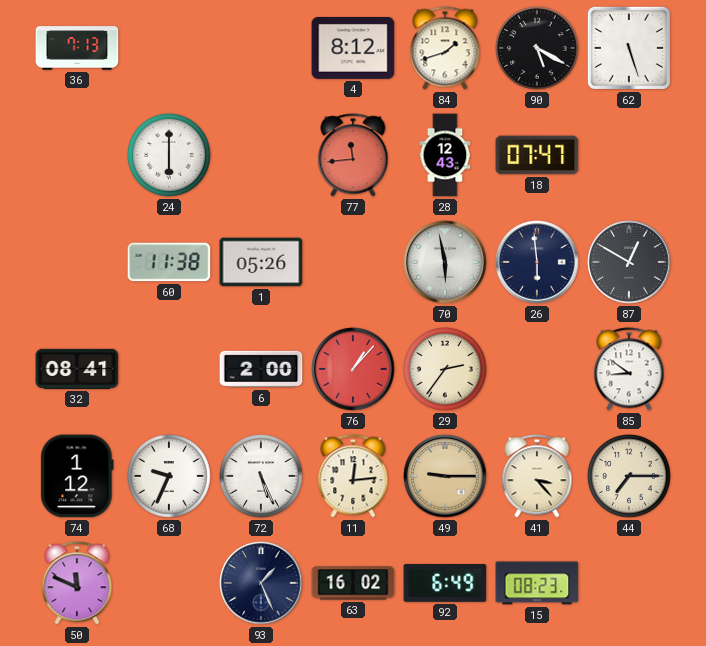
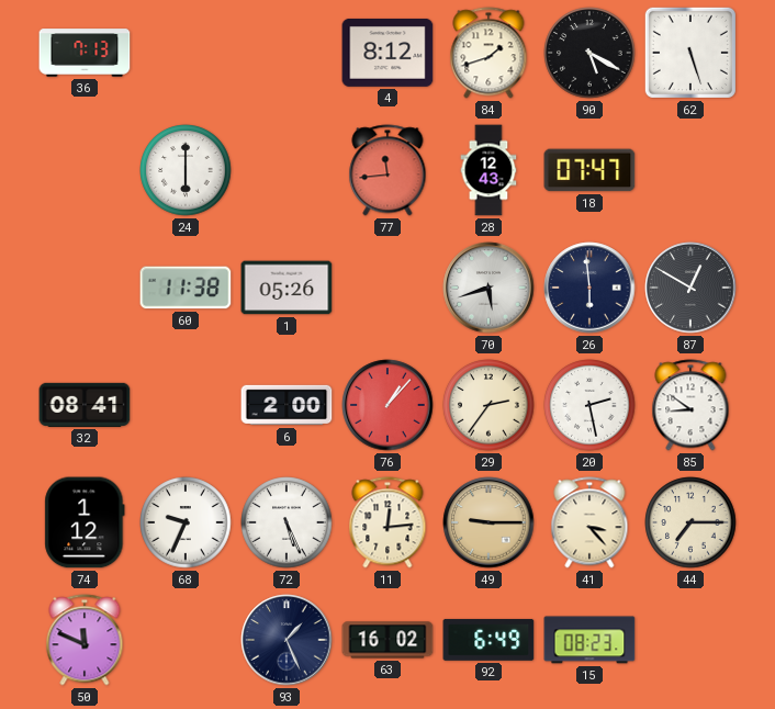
70: 5:58 -> 5:42
20: none -> 2:28
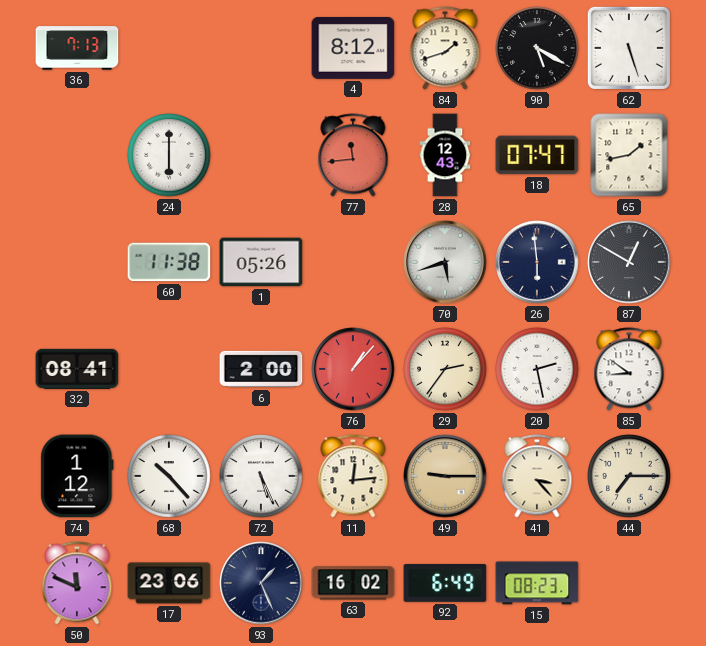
65: none -> 1:43
68: 9:34 -> 10:23
17: none -> 23:06
